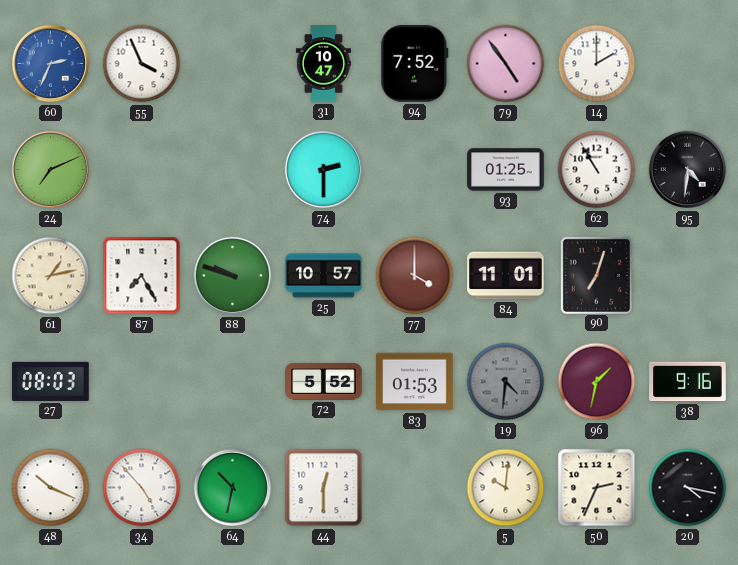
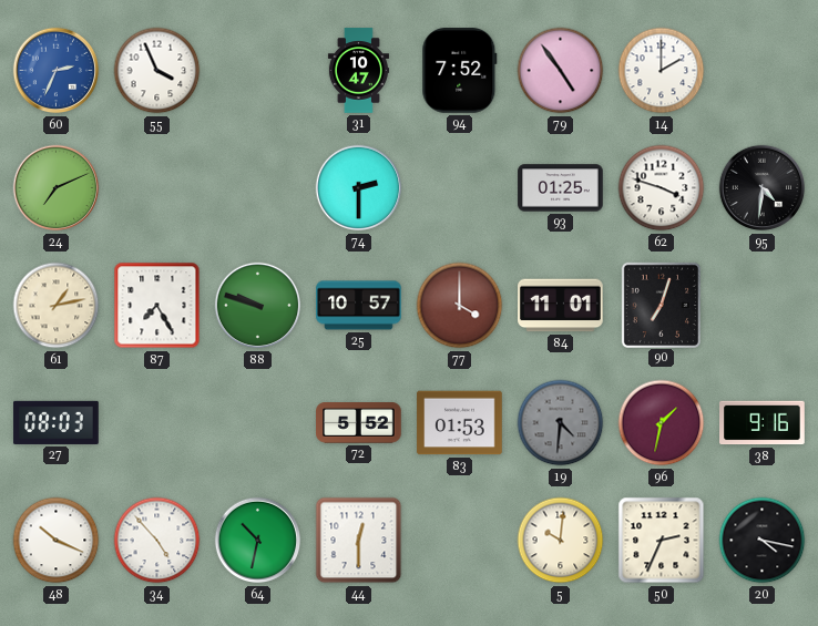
62: 10:55 -> 3:48
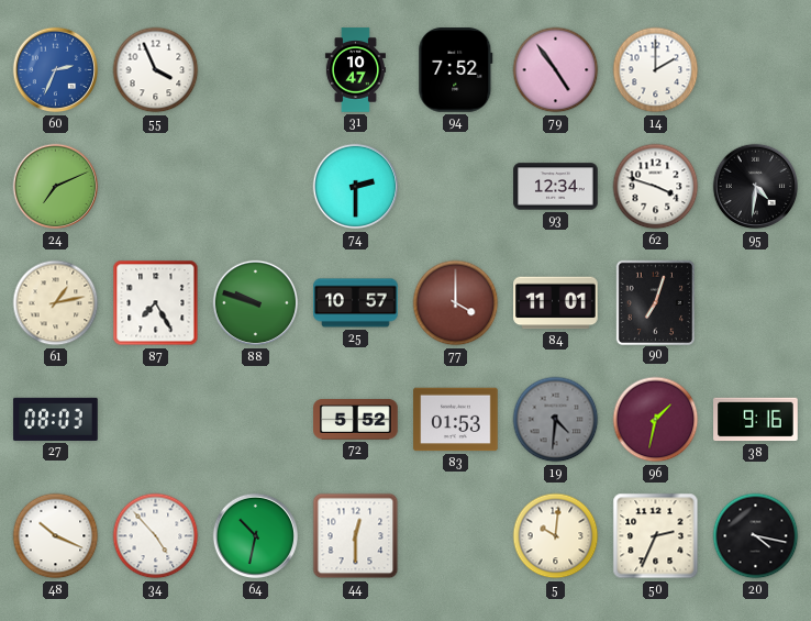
93: 01:25 -> 12:34
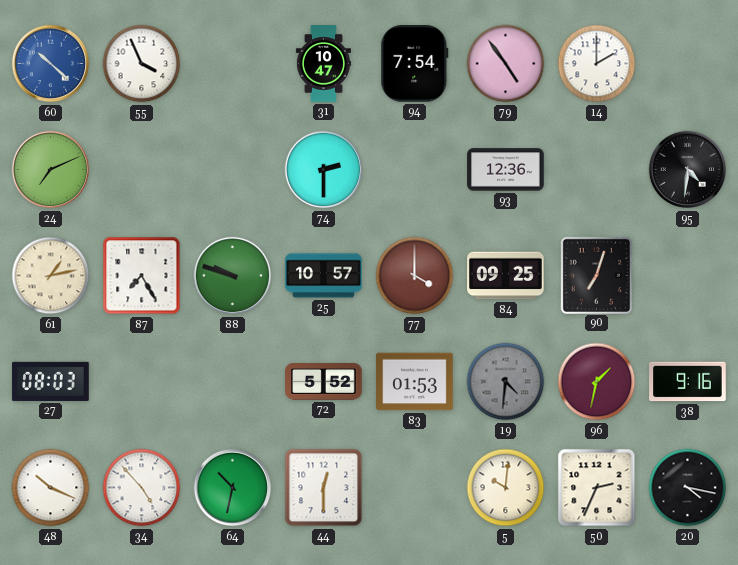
60: 2:34 -> 10:22
94: 7:52 -> 7:54
93: 12:34 -> 12:36
62: 3:48 -> none
84: 11:01 -> 09:25
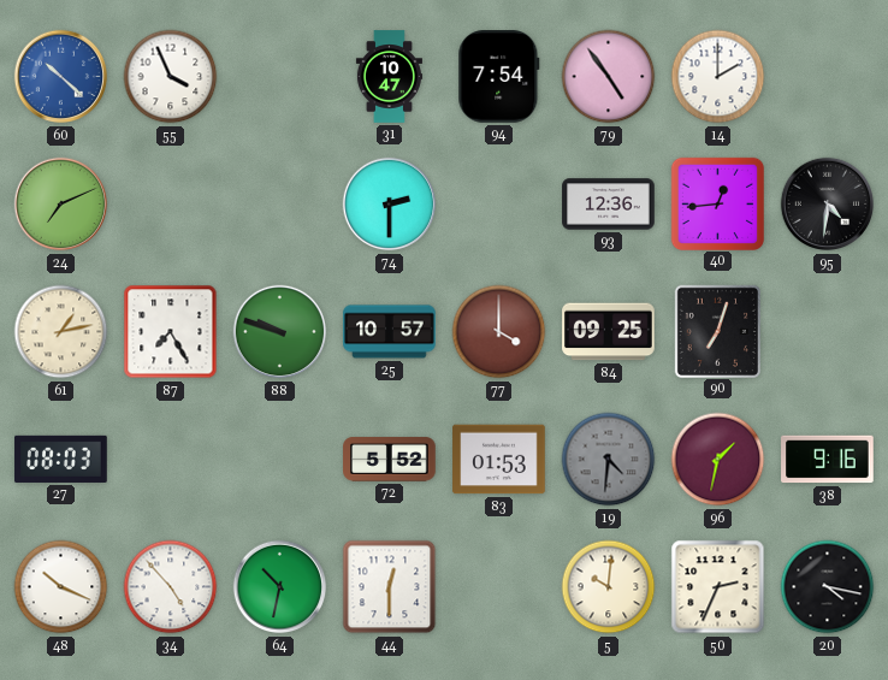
40: none -> 12:44
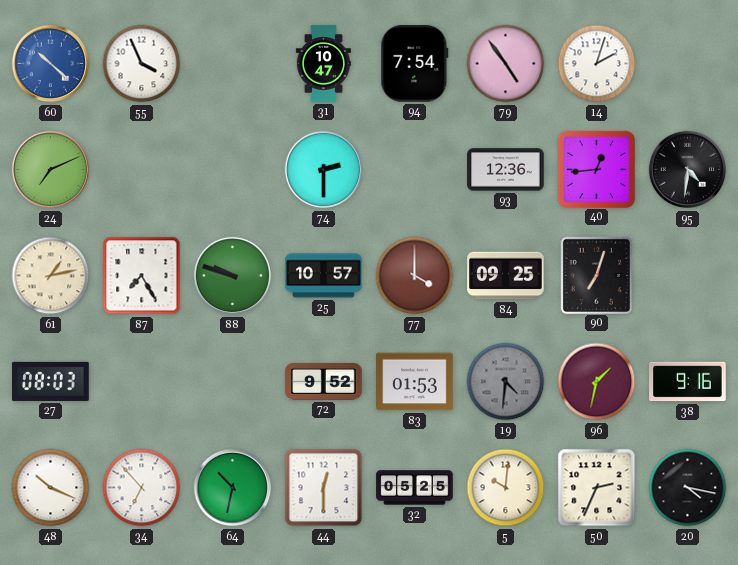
14: 2:00 -> 2:03
72: 5:52 -> 9:52
34: 4:53 -> 6:53
32: none -> 05:25
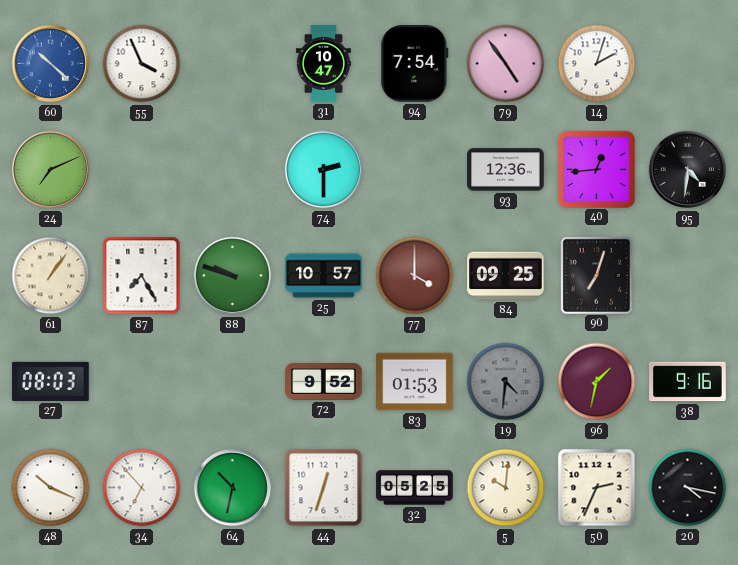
61: 1:13 -> 1:06
44: 12:30 -> 12:33
